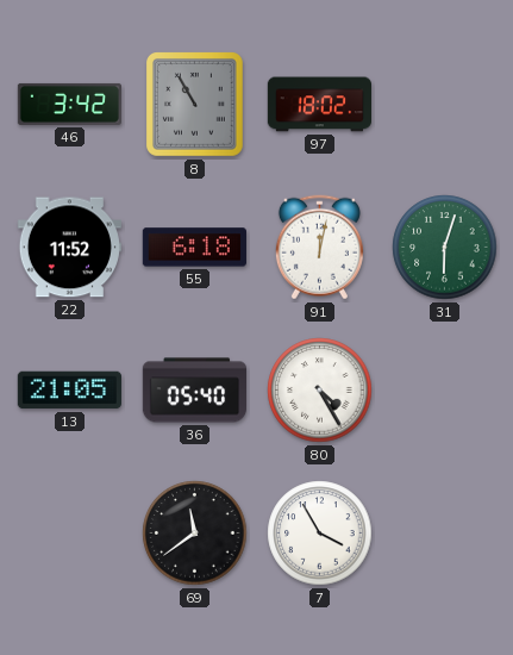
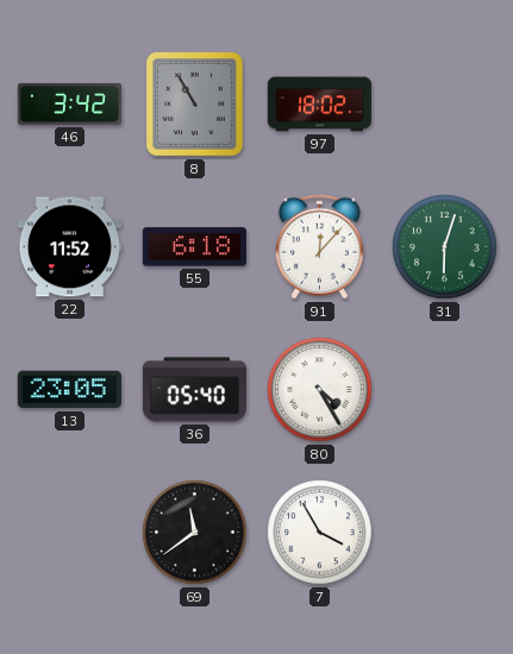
91: 12:02 -> 12:07
13: 21:05 -> 23:05
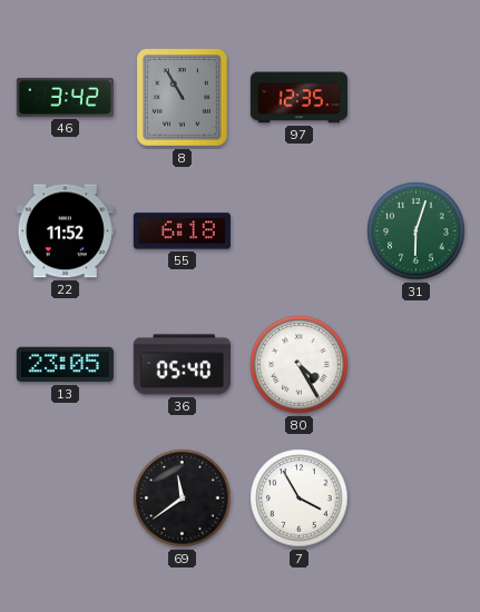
97: 18:02 -> 12:35
91: 12:07 -> none
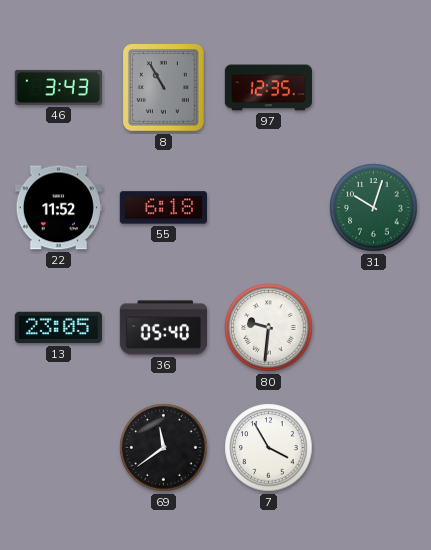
46: 3:42 -> 3:43
31: 6:03 -> 10:03
80: 4:25 -> 9:31
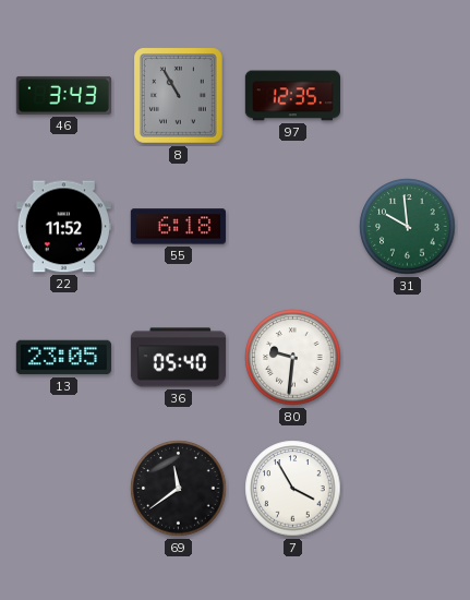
31: 10:03 -> 9:59
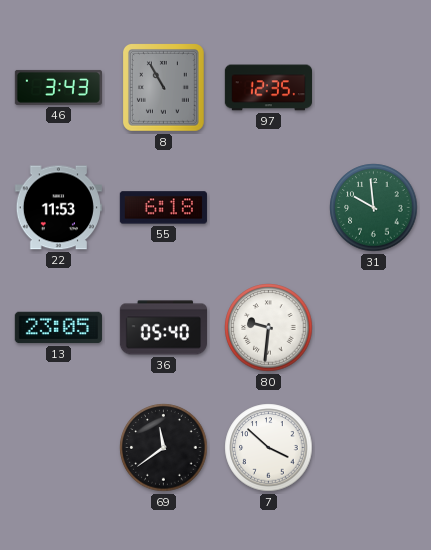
22: 11:52 -> 11:53
7: 3:55 -> 3:52
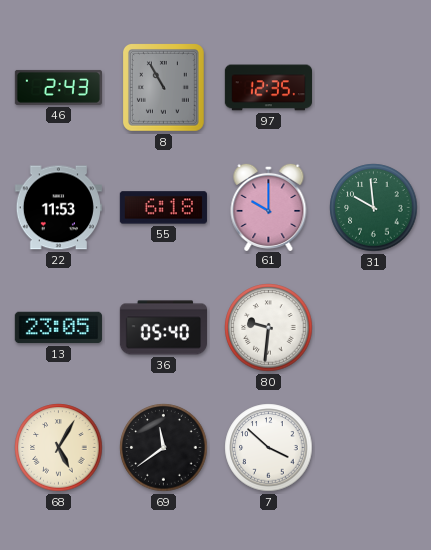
46: 3:43 -> 2:43
61: none -> 10:00
68: none -> 5:05
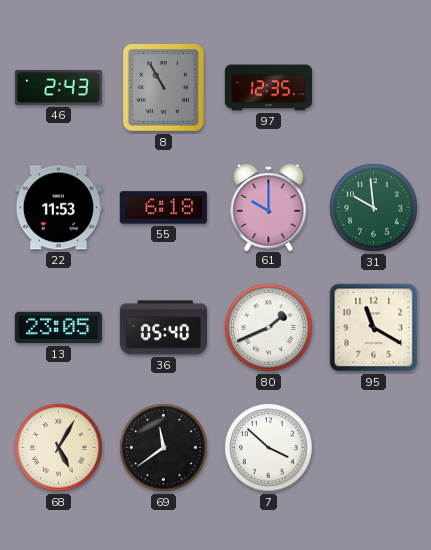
80: 9:31 -> 1:41
95: none -> 11:20
